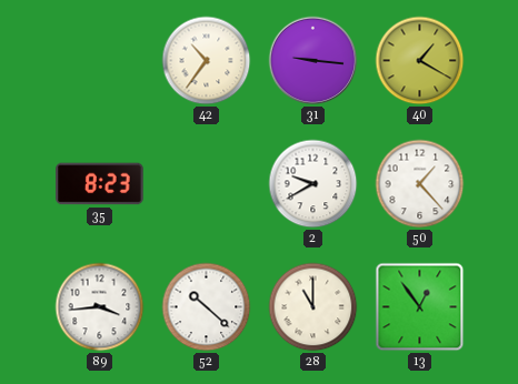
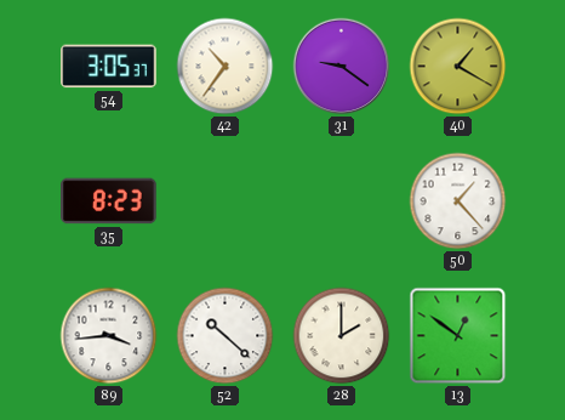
54: none -> 3:05
31: 9:16 -> 9:21
2: 9:40 -> none
28: 11:00 -> 2:00
13: 12:54 -> 12:51
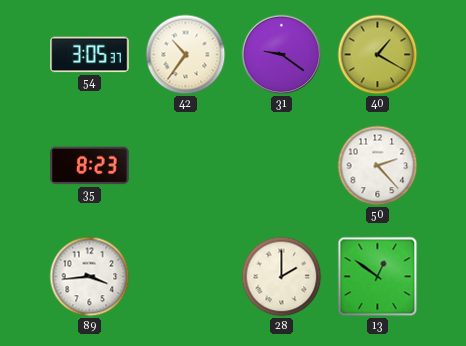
50: 1:23 -> 2:23
52: 10:22 -> none
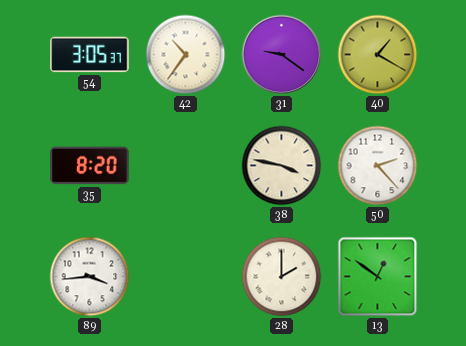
35: 8:23 -> 8:20
38: none -> 3:47
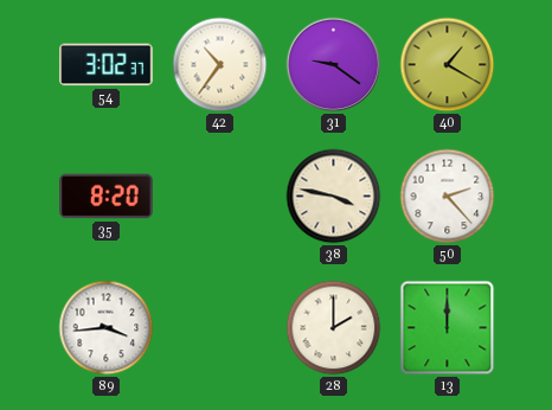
54: 3:05 -> 3:02
13: 12:51 -> 12:00
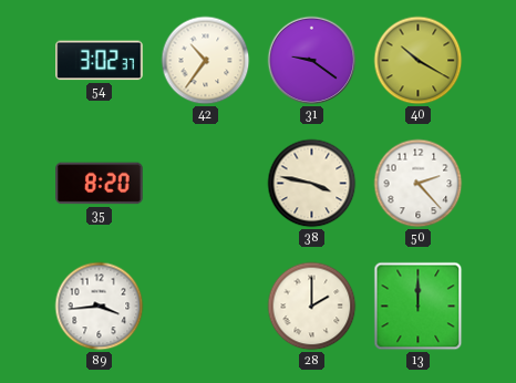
40: 1:20 -> 10:20
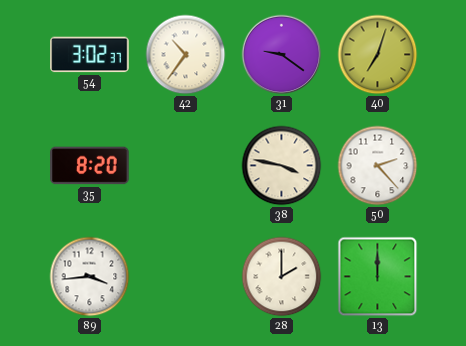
40: 10:20 -> 7:03
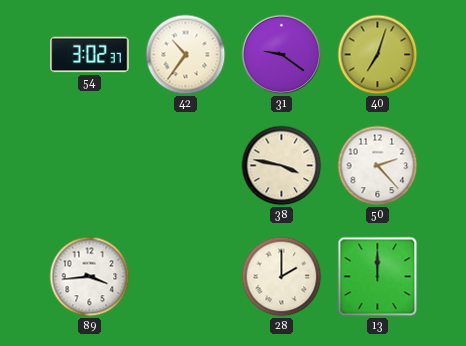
35: 8:20 -> none
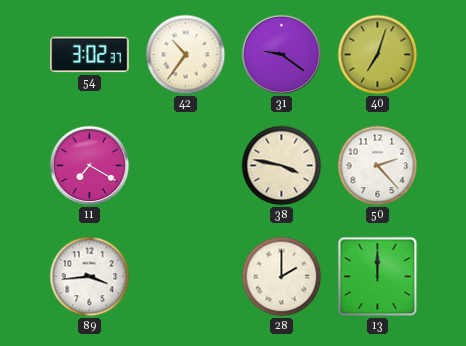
11: none -> 7:20
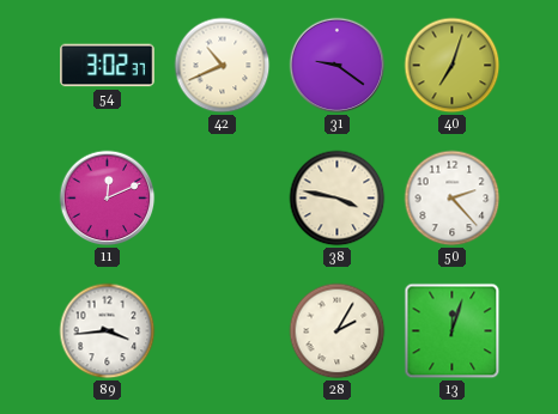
42: 10:36 -> 10:41
11: 7:20 -> 12:11
28: 2:00 -> 2:05
13: 12:00 -> 12:03
